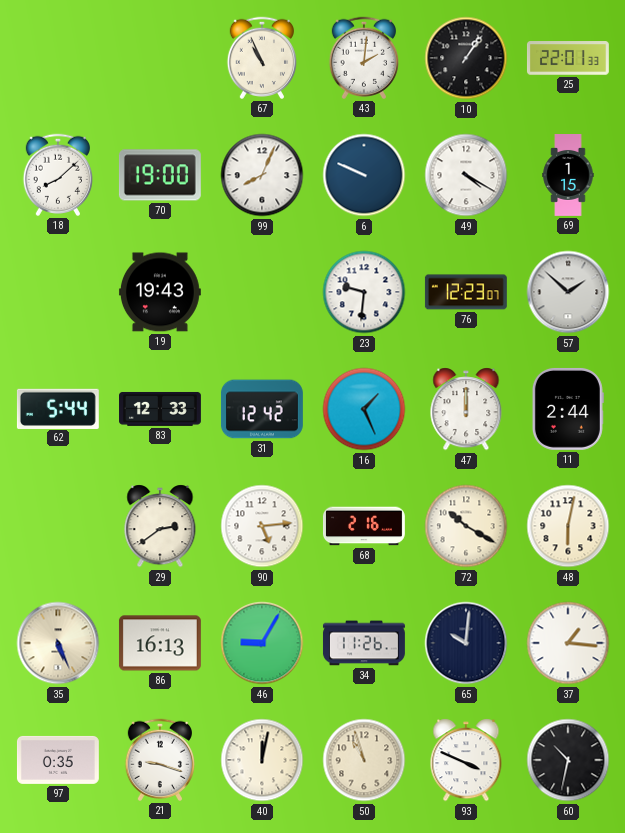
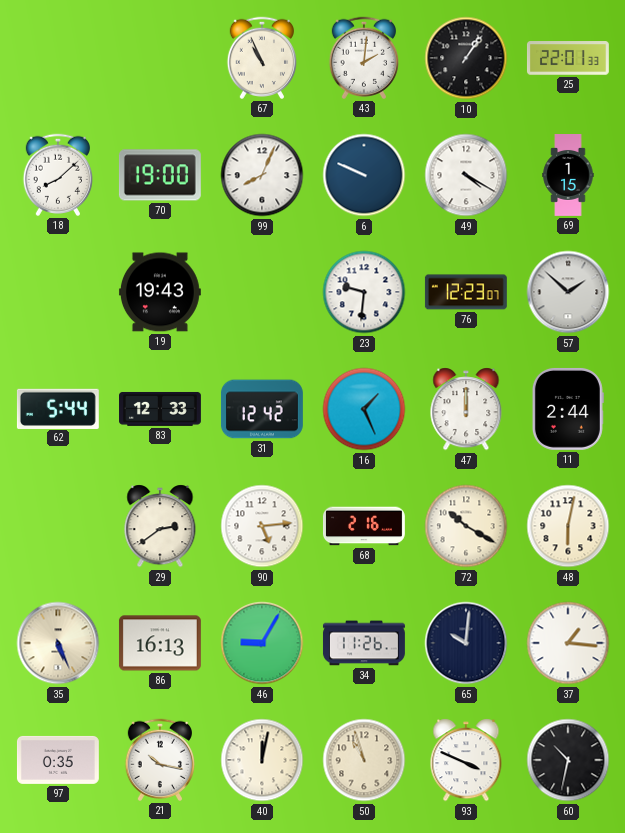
21: 9:18 -> 10:17
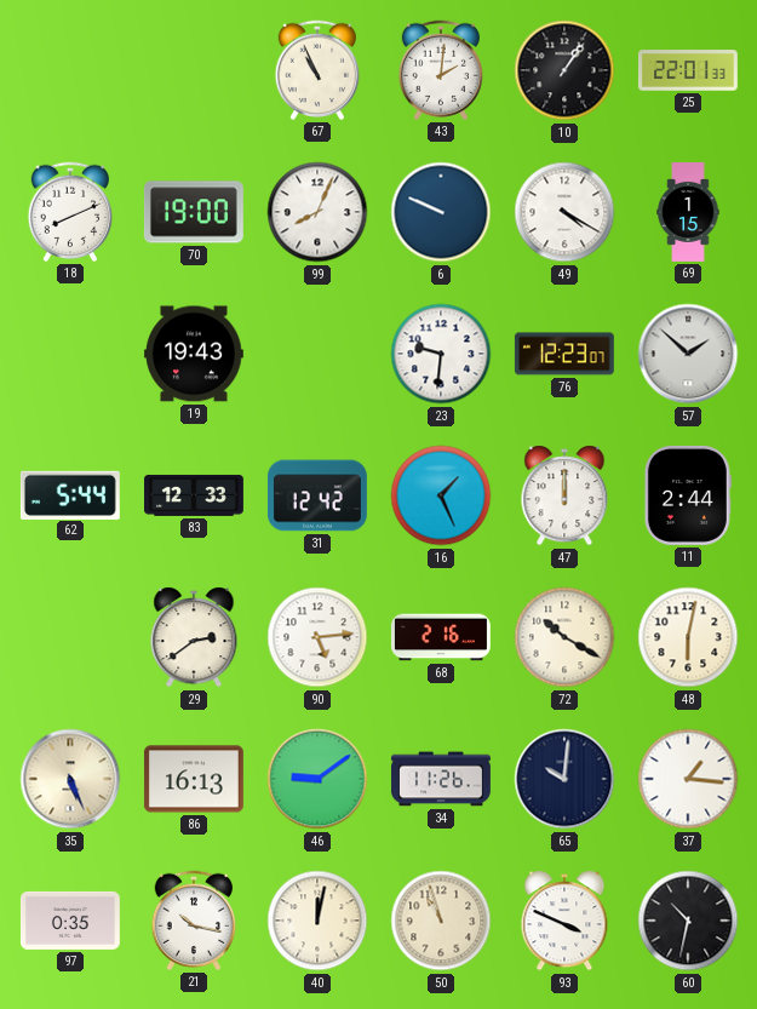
18: 8:08 -> 8:11
46: 9:05 -> 9:09
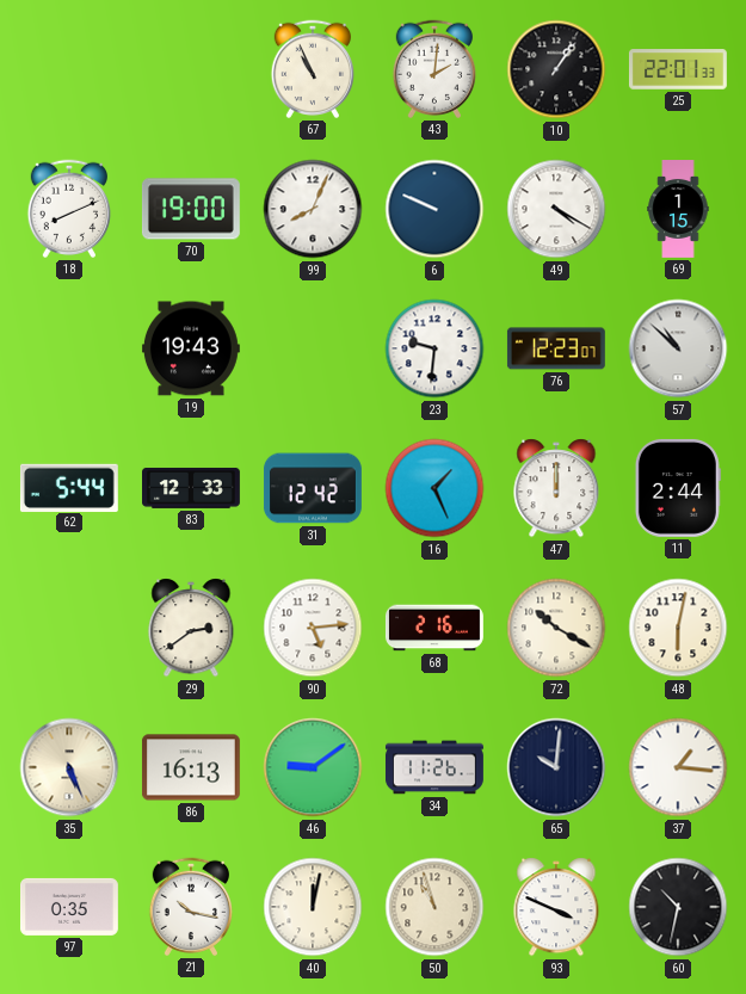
57: 1:52 -> 10:52
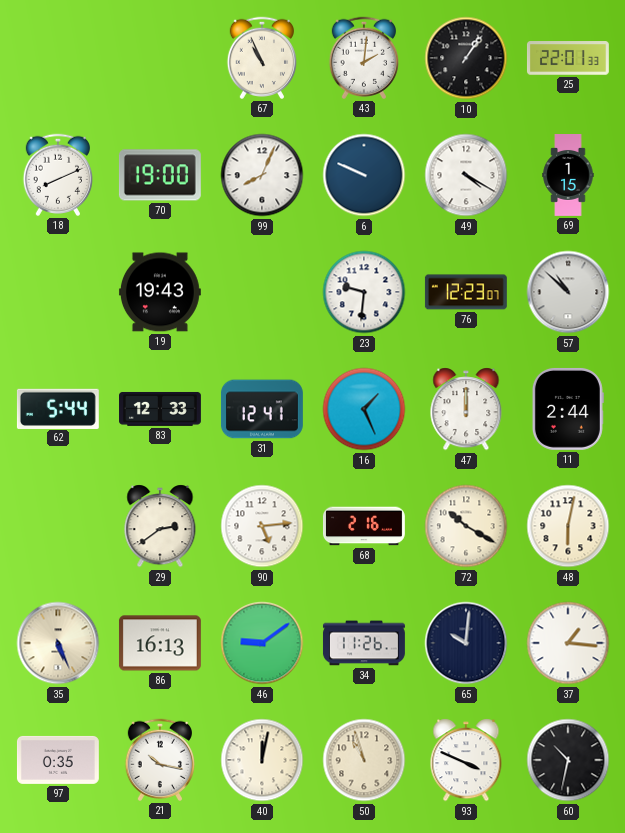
31: 12:42 -> 12:41
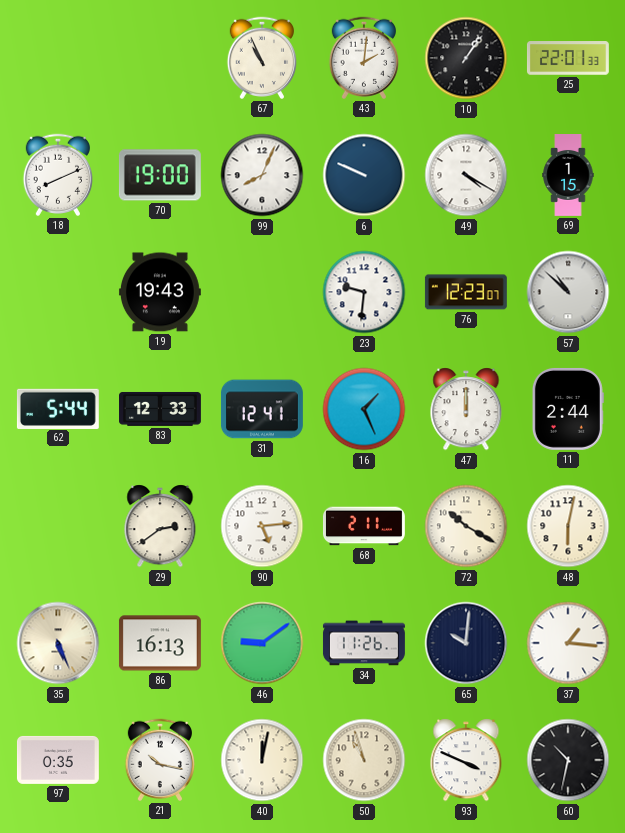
68: 2:16 -> 2:11
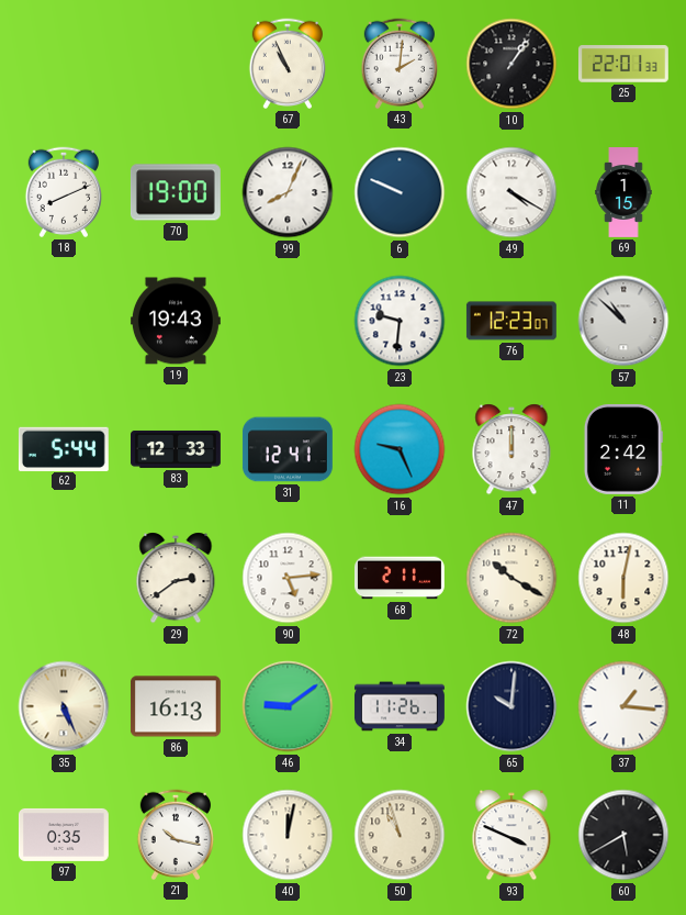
16: 1:26 -> 9:26
11: 2:44 -> 2:42
60: 10:32 -> 5:40
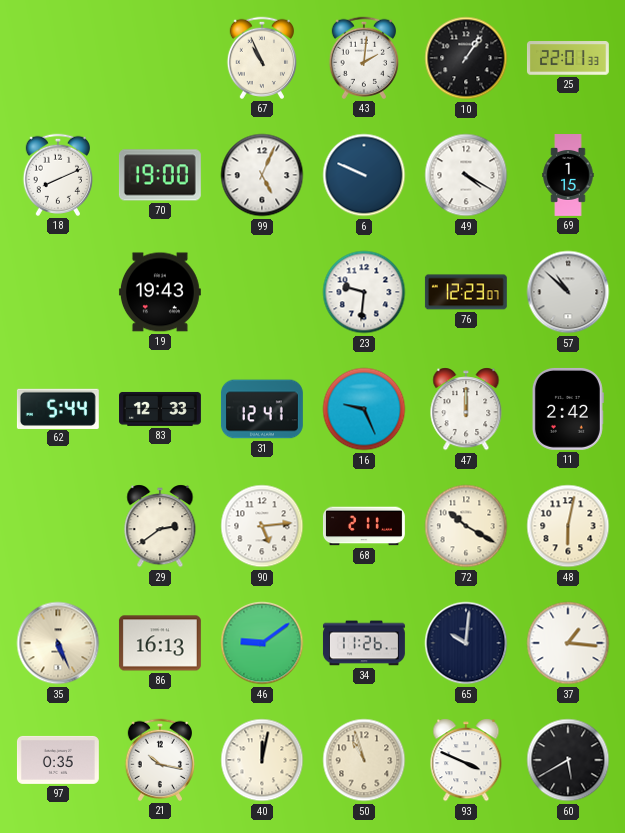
99: 8:04 -> 5:04
